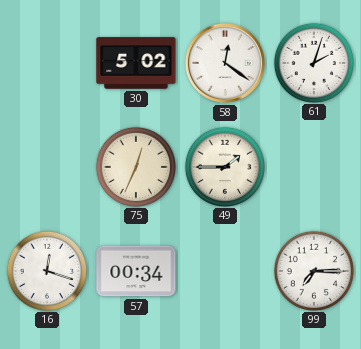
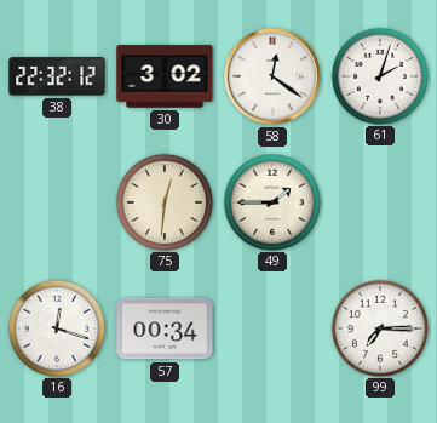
38: none -> 22:32
30: 5:02 -> 3:02
75: 12:34 -> 12:31
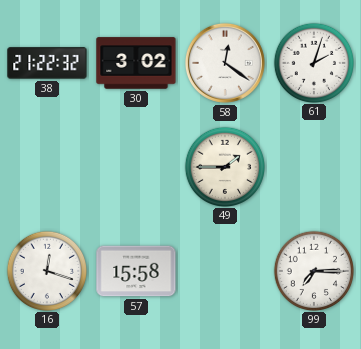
38: 22:32 -> 21:22
75: 12:31 -> none
57: 00:34 -> 15:58
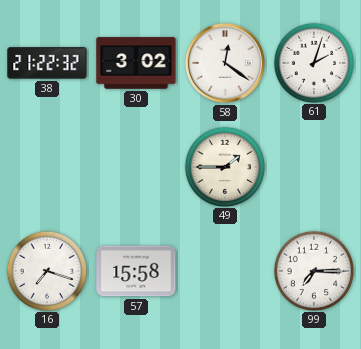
16: 12:18 -> 7:18
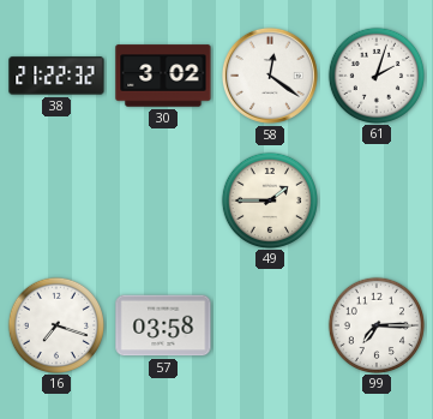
57: 15:58 -> 03:58
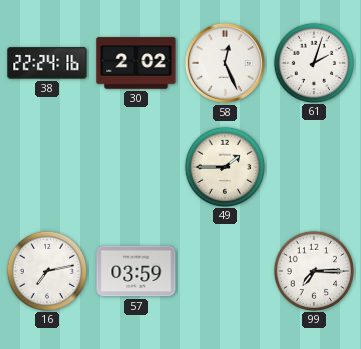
38: 21:22 -> 22:24
30: 3:02 -> 2:02
58: 12:21 -> 12:26
16: 7:18 -> 7:13
57: 03:58 -> 03:59
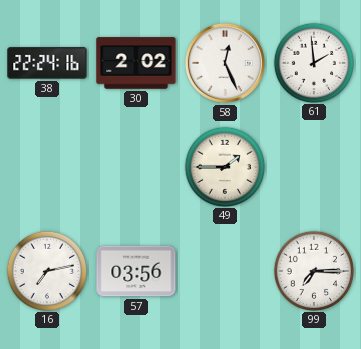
61: 2:03 -> 1:59
57: 03:59 -> 03:56
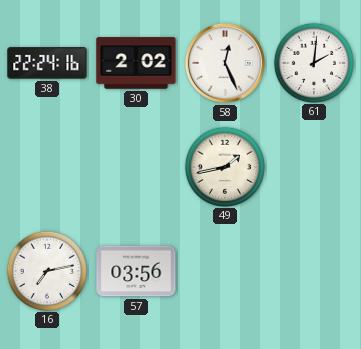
61: 1:59 -> 2:01
49: 1:45 -> 1:43
99: 7:15 -> none
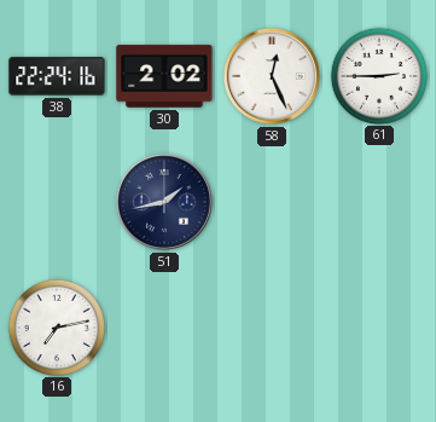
61: 2:01 -> 2:45
51: none -> 1:43
49: 1:43 -> none
57: 03:56 -> none
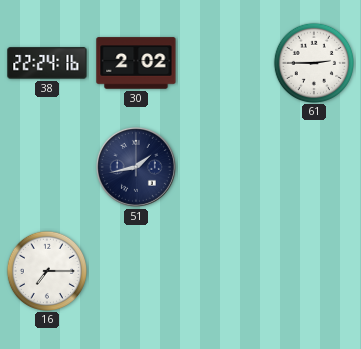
58: 12:26 -> none
16: 7:13 -> 7:15
